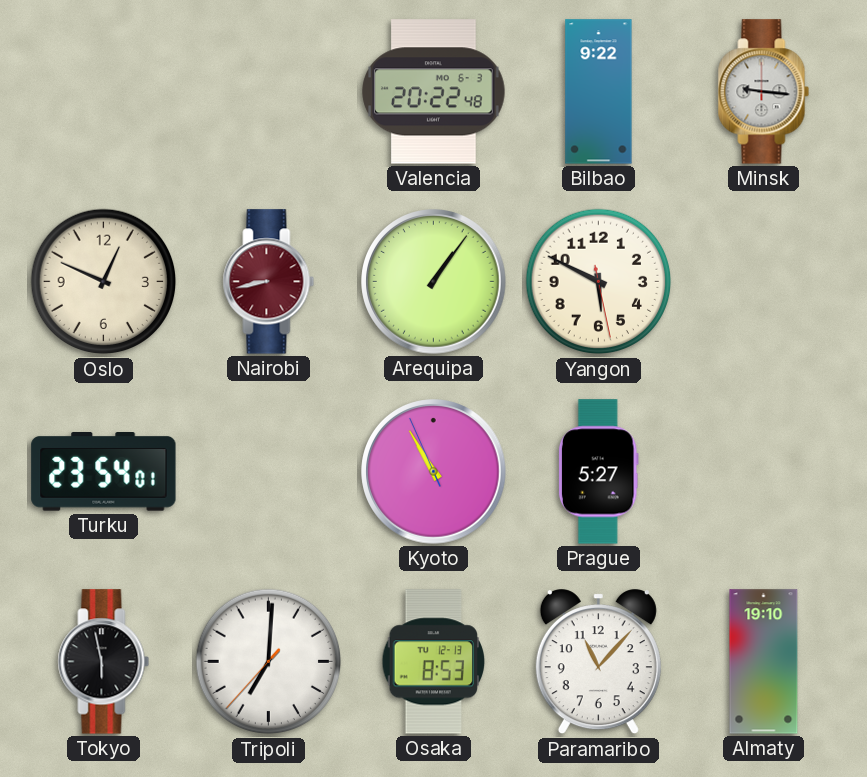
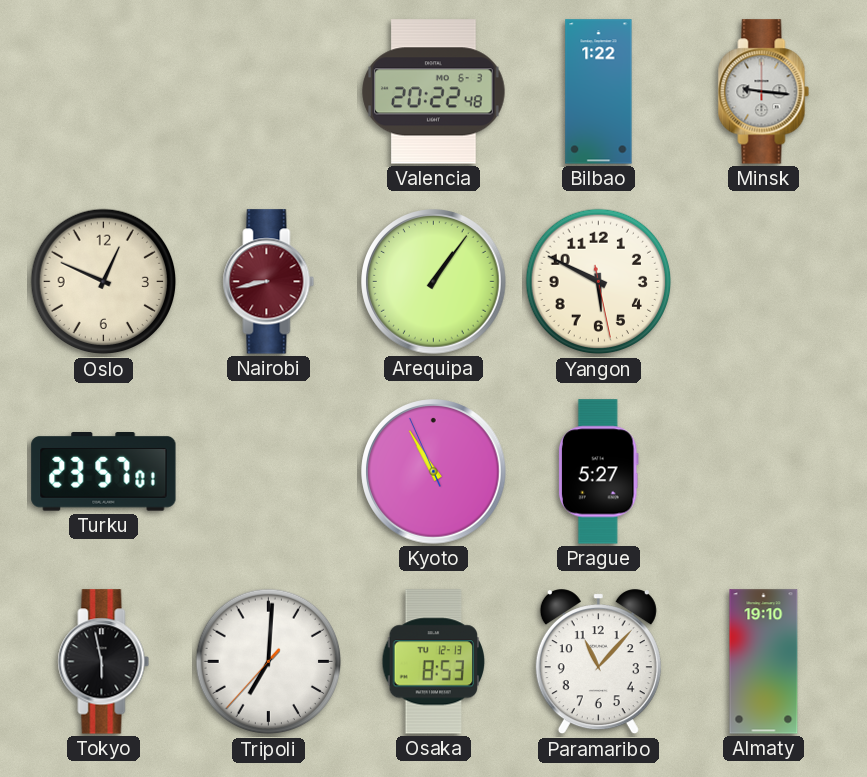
Bilbao: 9:22 -> 1:22
Turku: 23:54 -> 23:57
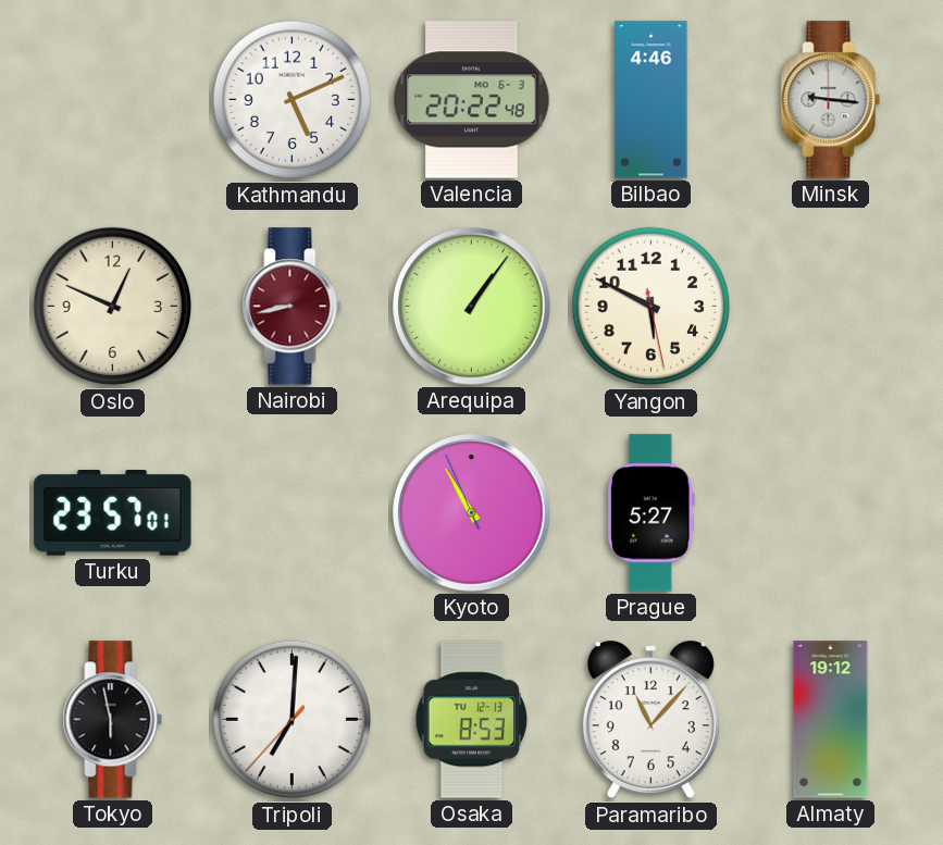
Kathmandu: none -> 5:11
Bilbao: 1:22 -> 4:46
Almaty: 19:10 -> 19:12
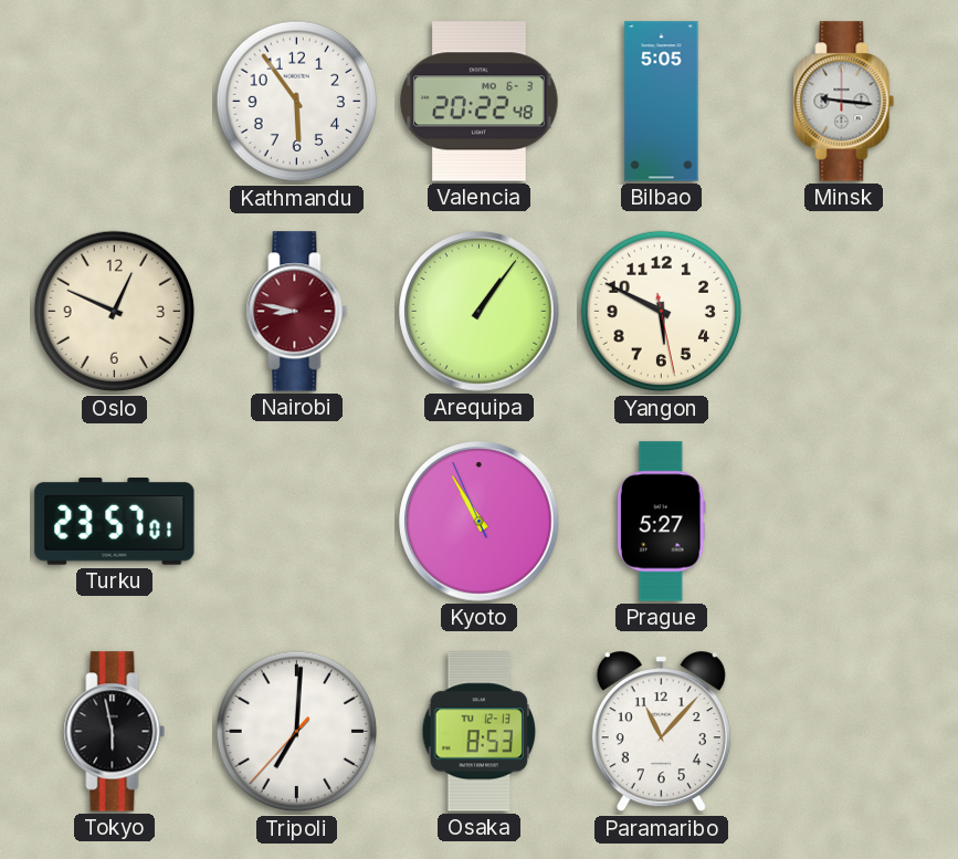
Kathmandu: 5:11 -> 5:54
Bilbao: 4:46 -> 5:05
Nairobi: 8:43 -> 8:47
Almaty: 19:12 -> none
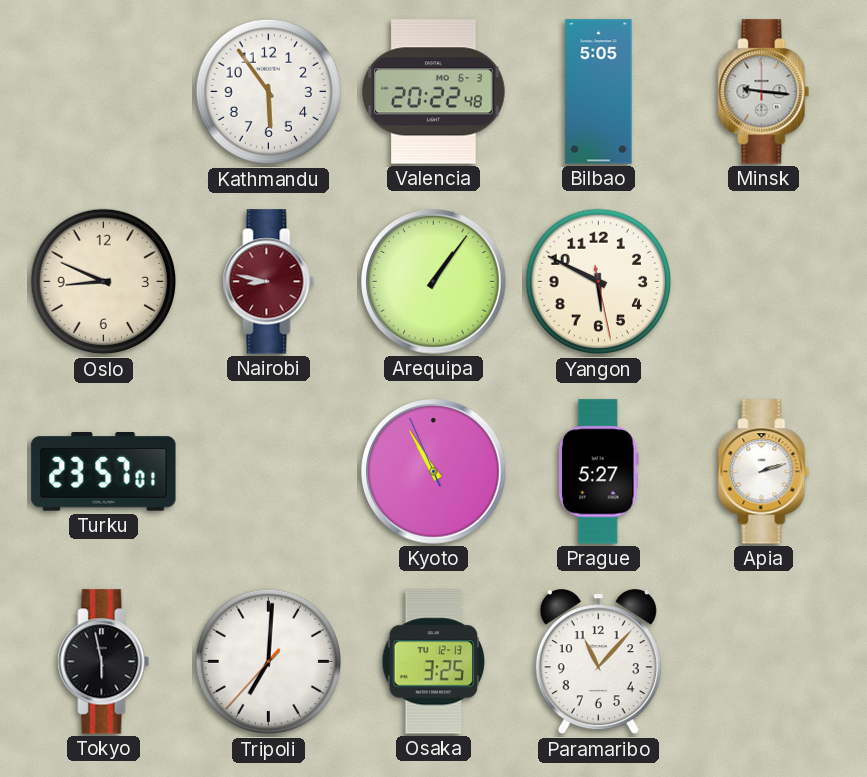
Oslo: 12:49 -> 8:49
Apia: none -> 2:12
Osaka: 8:53 -> 3:25
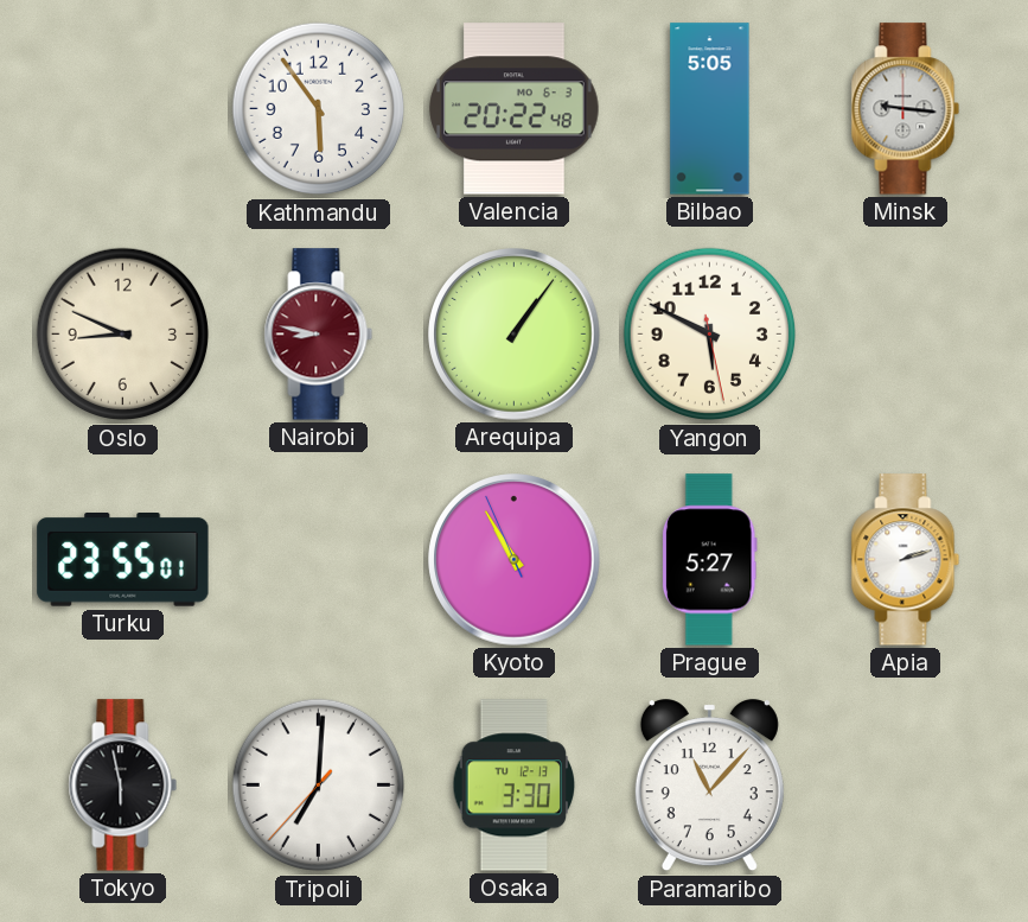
Turku: 23:57 -> 23:55
Osaka: 3:25 -> 3:30
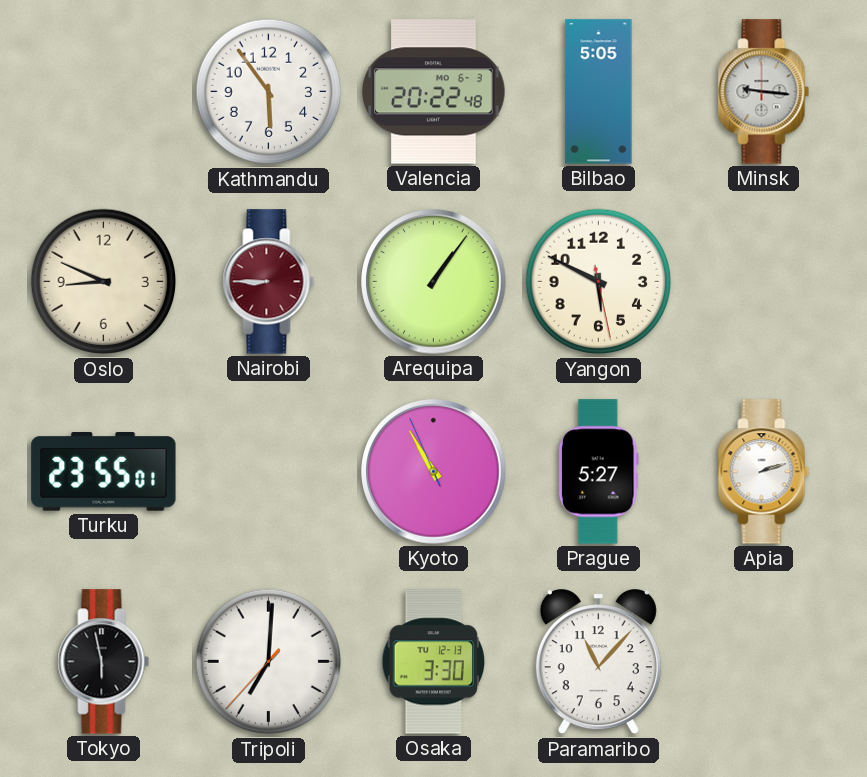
Nairobi: 8:47 -> 8:45
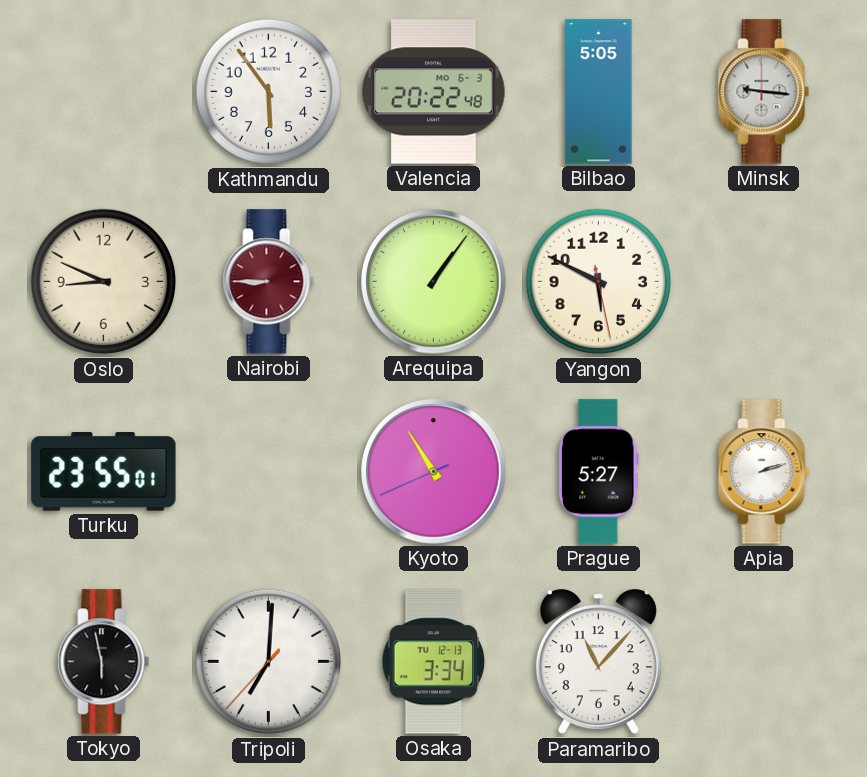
Kyoto: 10:54:56 -> 10:54:41
Osaka: 3:30 -> 3:34
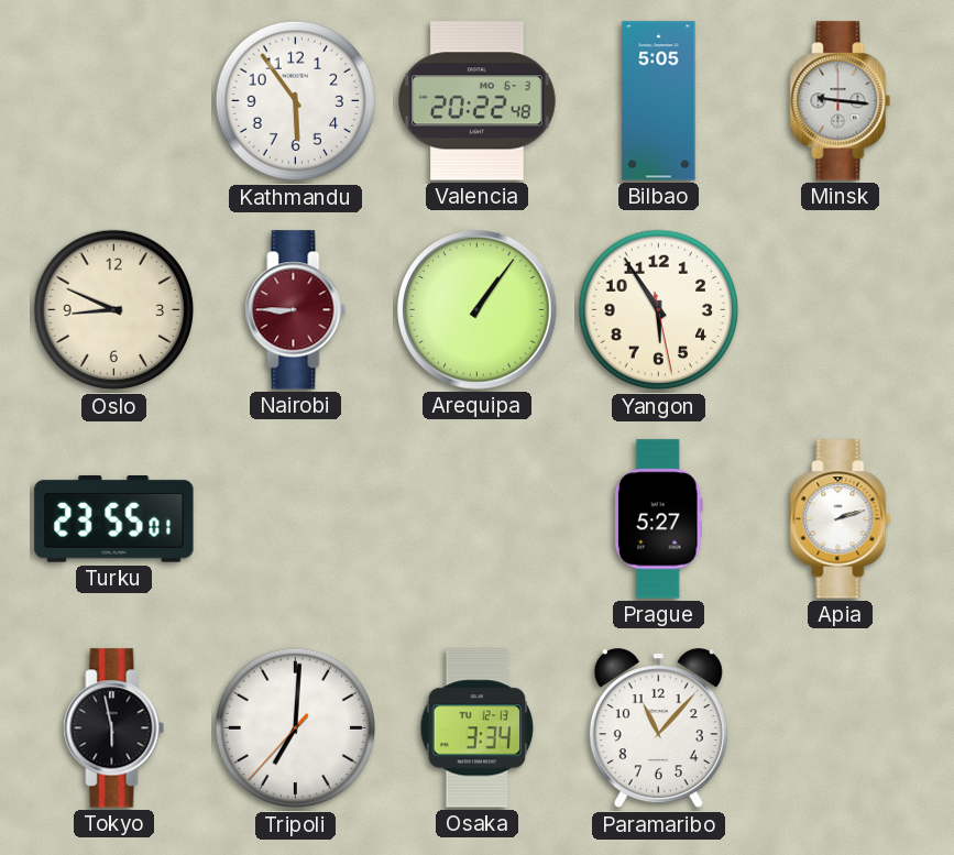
Yangon: 5:49 -> 5:54
Kyoto: 10:54 -> none
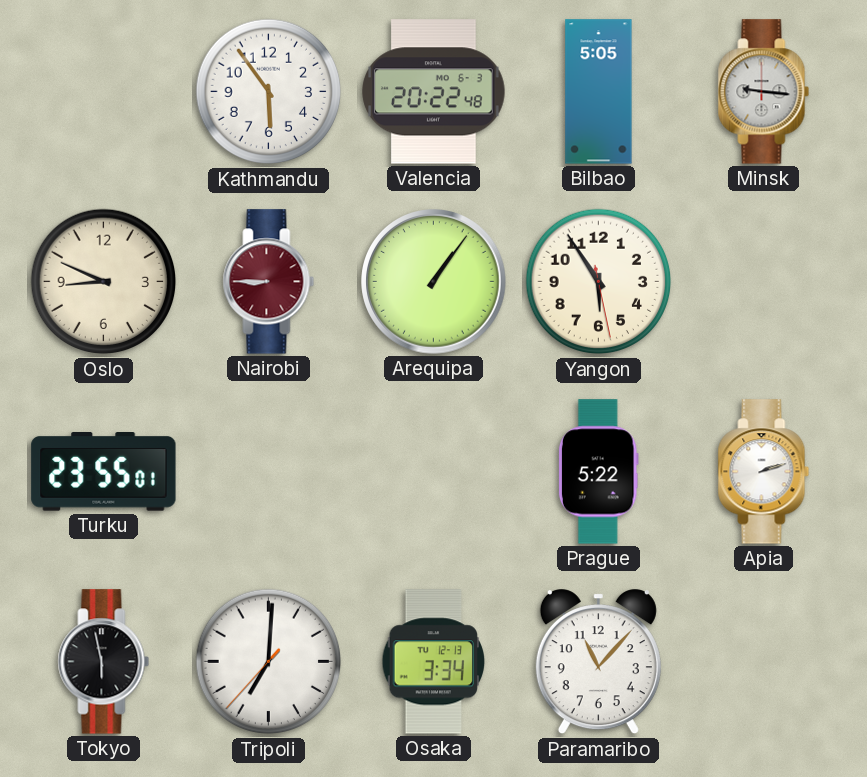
Prague: 5:27 -> 5:22
